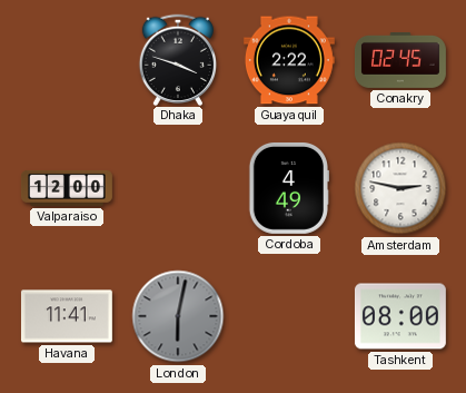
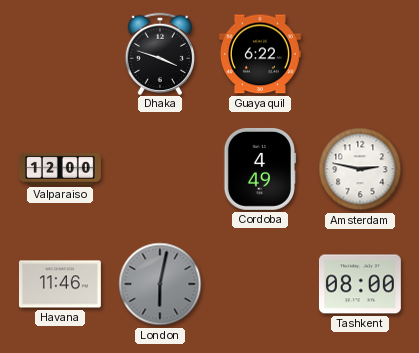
Guayaquil: 2:22 -> 6:22
Conakry: 02:45 -> none
Havana: 11:41 -> 11:46
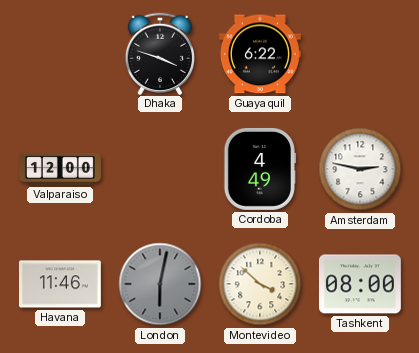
Montevideo: none -> 3:52
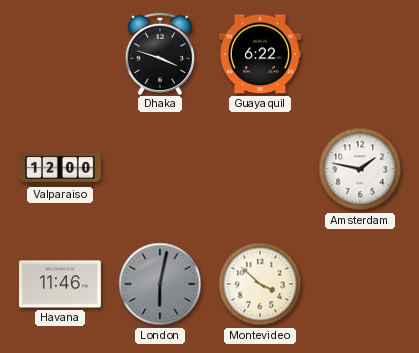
Cordoba: 4:49 -> none
Amsterdam: 2:47 -> 1:47
Tashkent: 08:00 -> none
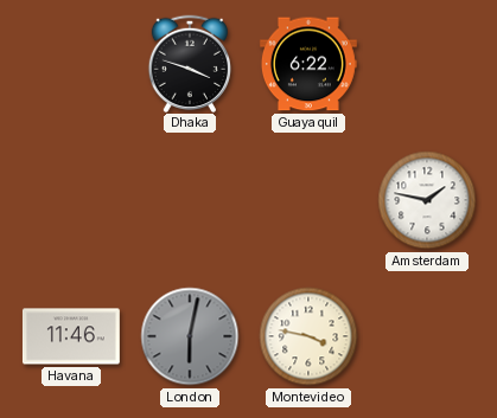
Valparaiso: 12:00 -> none
Montevideo: 3:52 -> 3:47
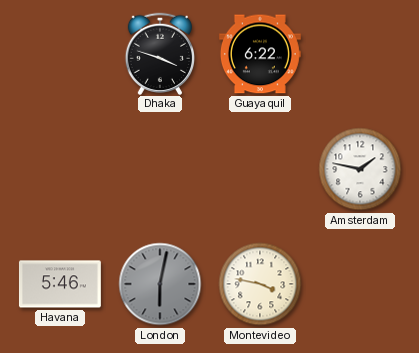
Havana: 11:46 -> 5:46
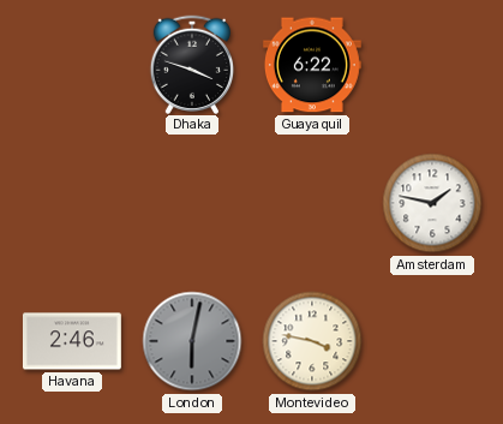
Havana: 5:46 -> 2:46
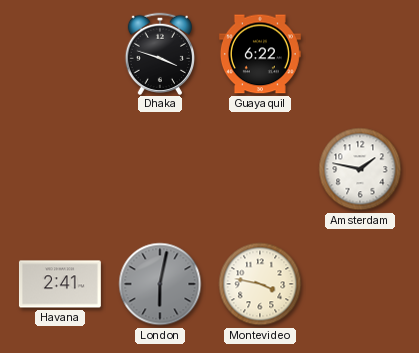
Havana: 2:46 -> 2:41
